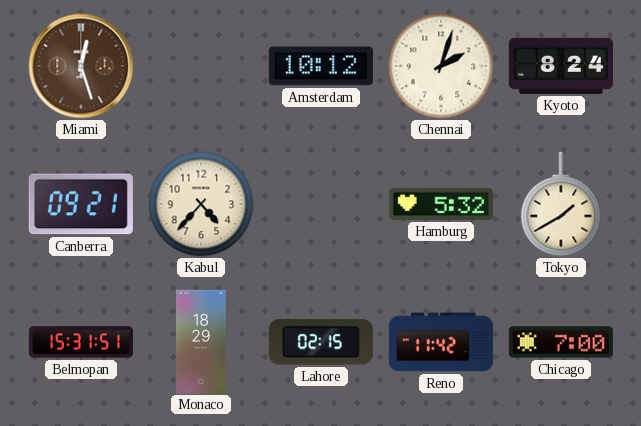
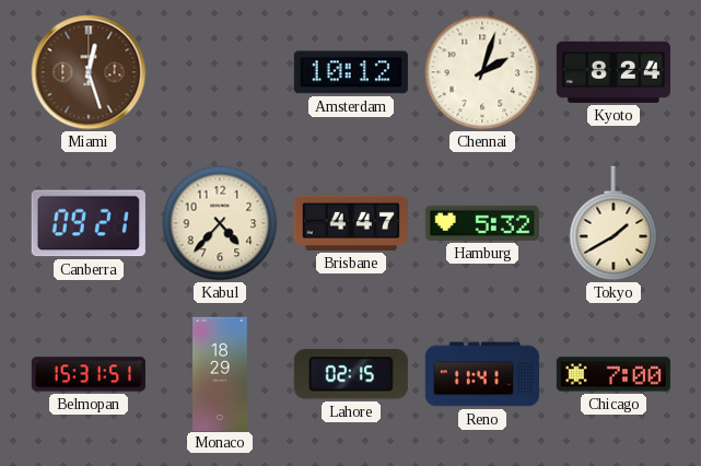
Brisbane: none -> 4:47
Reno: 11:42 -> 11:41
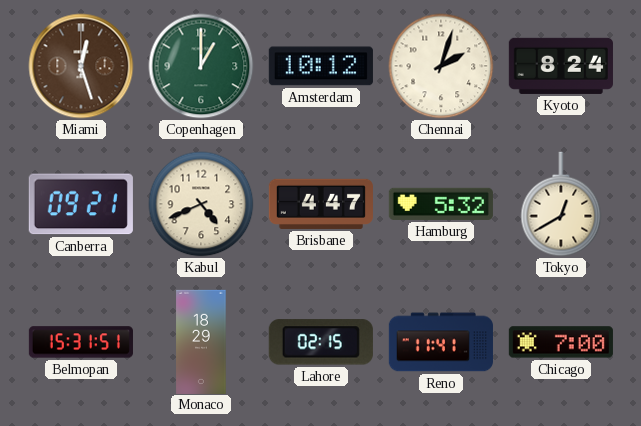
Copenhagen: none -> 1:00
Kabul: 4:37 -> 4:41
Tokyo: 1:40 -> 12:40
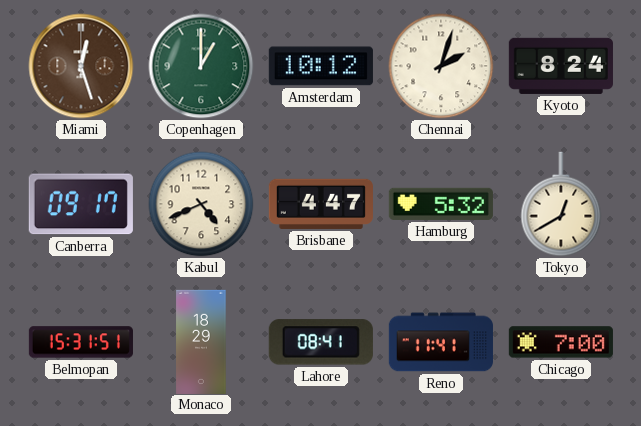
Canberra: 09:21 -> 09:17
Lahore: 02:15 -> 08:41
